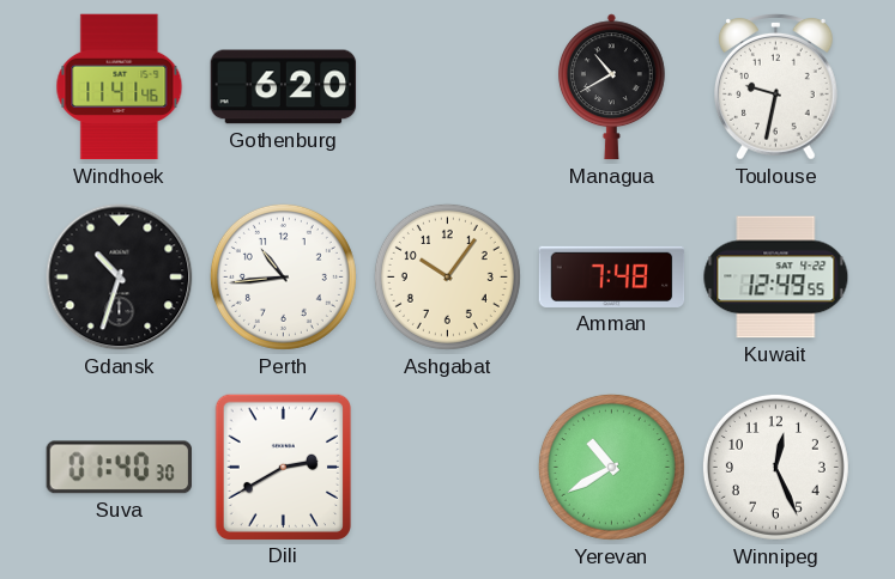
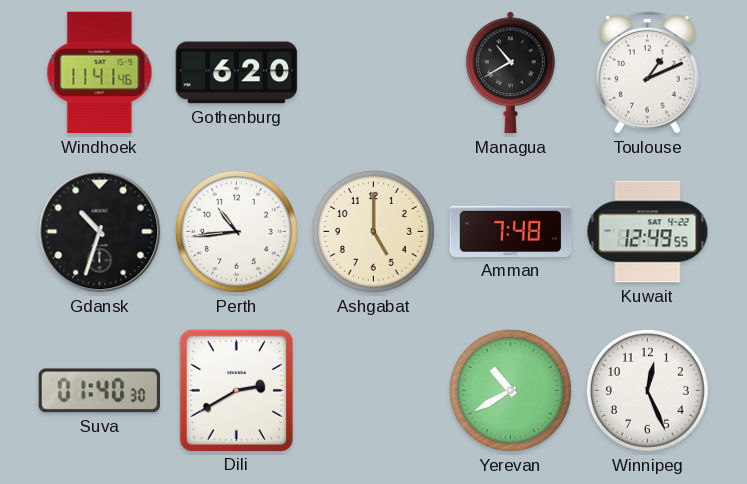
Toulouse: 9:32 -> 1:11
Ashgabat: 10:06 -> 5:00
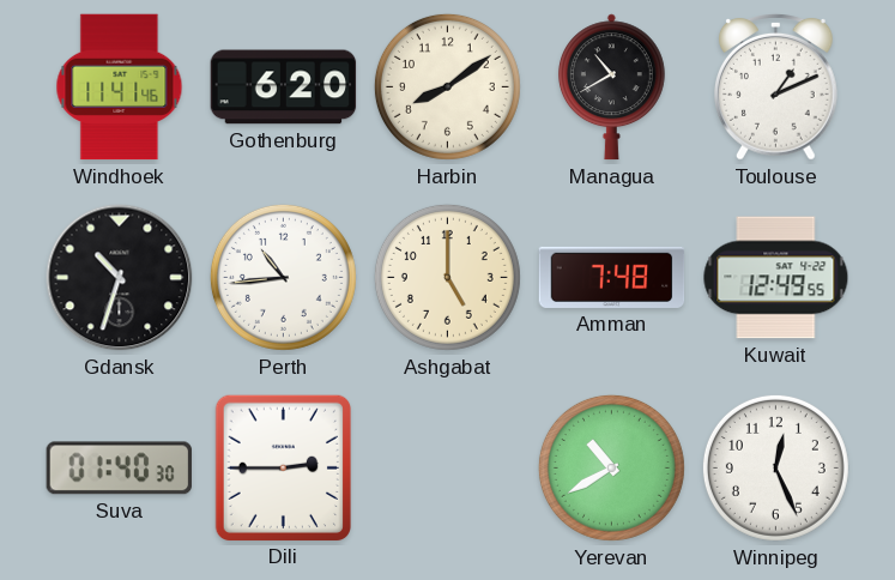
Harbin: none -> 8:09
Dili: 2:40 -> 2:45
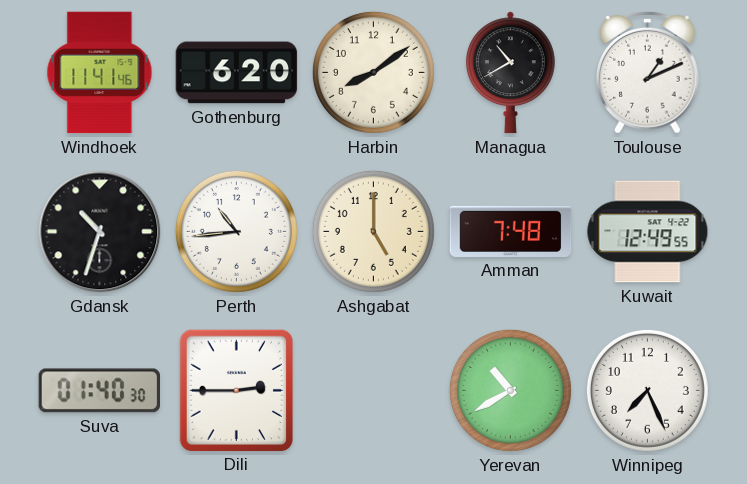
Winnipeg: 12:26 -> 7:26
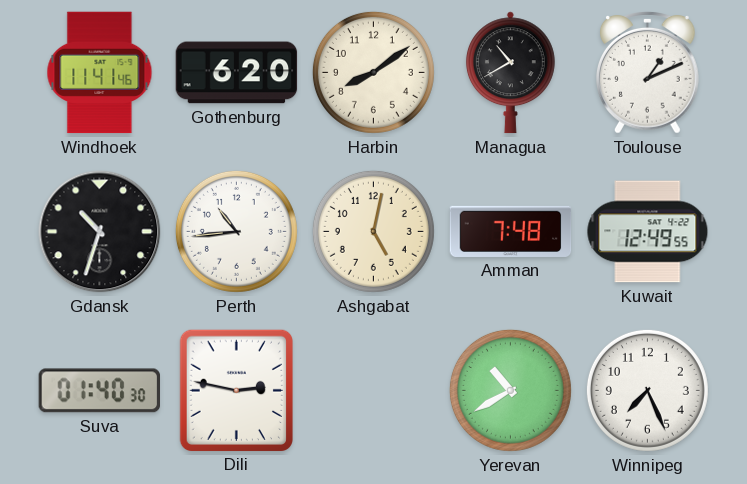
Ashgabat: 5:00 -> 5:02
Dili: 2:45 -> 2:47
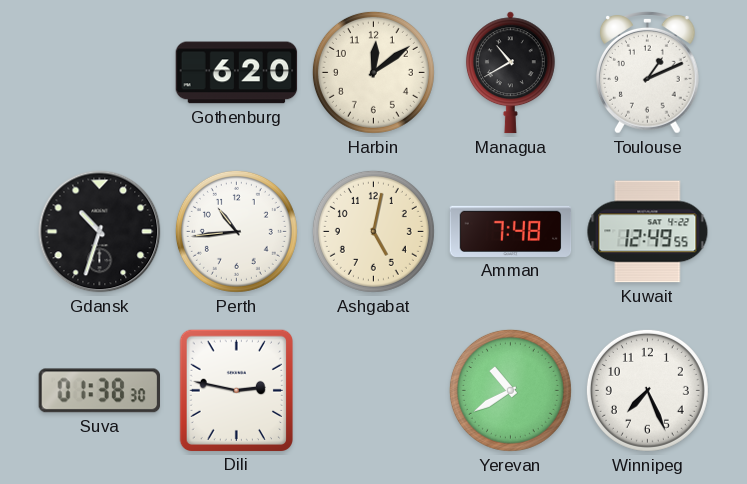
Windhoek: 11:41 -> none
Harbin: 8:09 -> 12:09
Suva: 01:40 -> 01:38
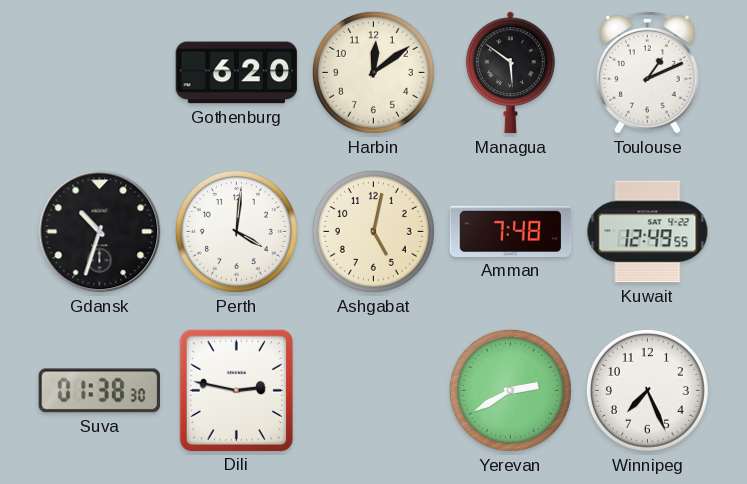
Managua: 10:40 -> 5:51
Perth: 10:44 -> 4:01
Yerevan: 10:40 -> 2:40
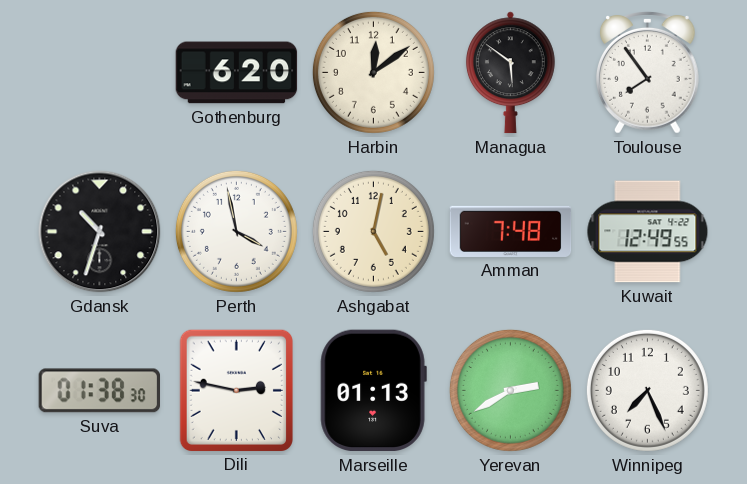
Toulouse: 1:11 -> 7:54
Perth: 4:01 -> 3:58
Marseille: none -> 01:13
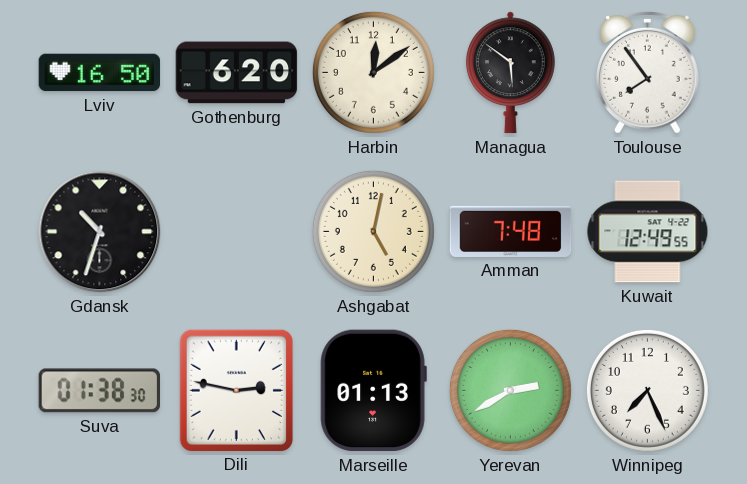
Lviv: none -> 16:50
Perth: 3:58 -> none
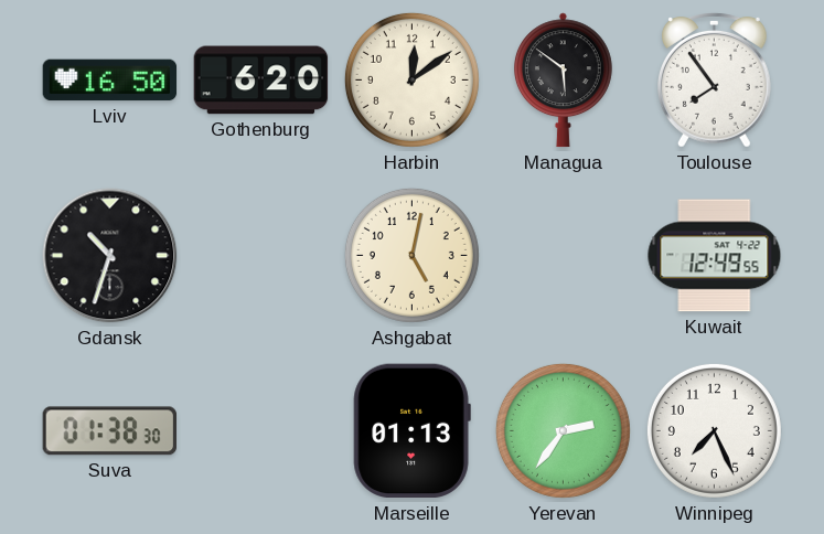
Amman: 7:48 -> none
Dili: 2:47 -> none
Yerevan: 2:40 -> 2:36
